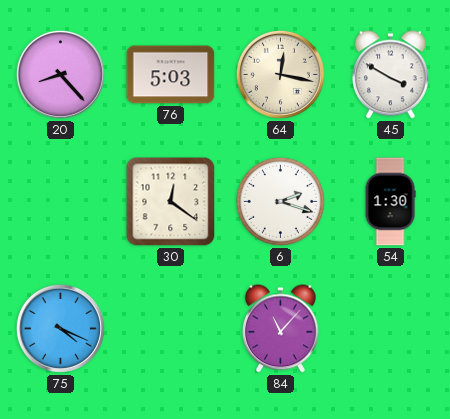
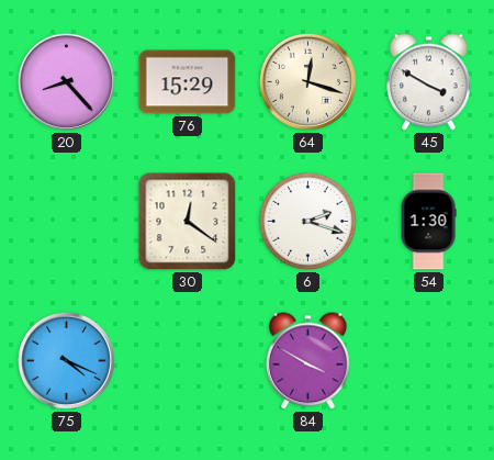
76: 5:03 -> 15:29
64: 12:17 -> 12:18
84: 11:07 -> 3:50
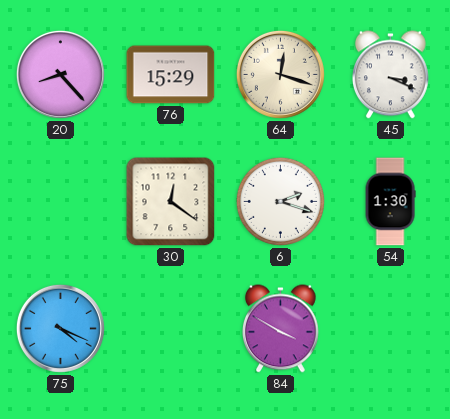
45: 3:50 -> 3:19
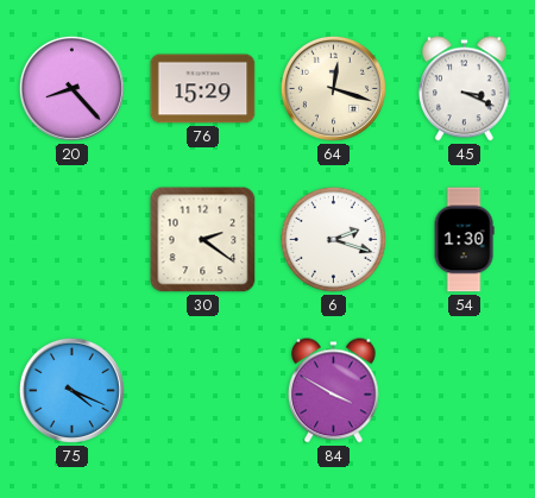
30: 12:21 -> 2:21
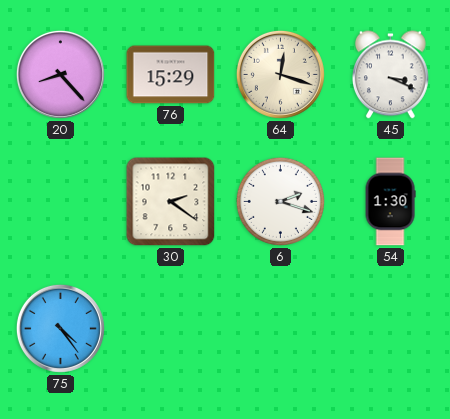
75: 4:19 -> 4:24
84: 3:50 -> none
